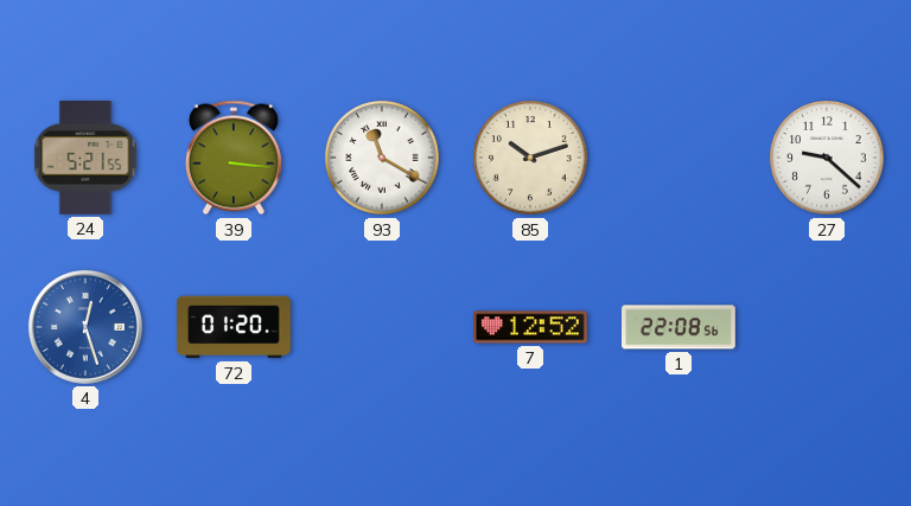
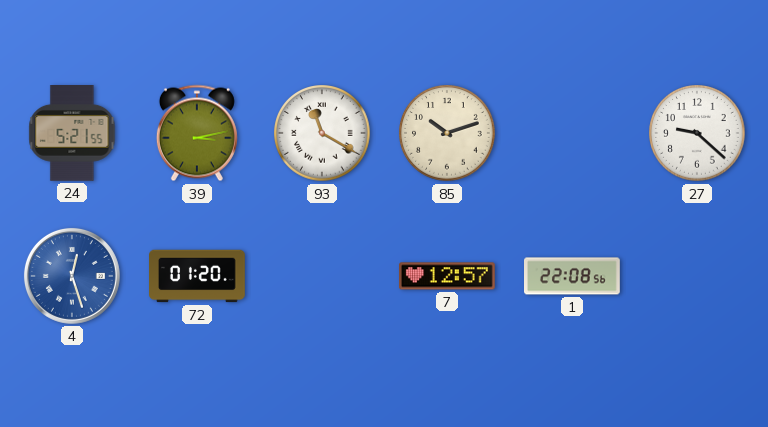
39: 3:16 -> 3:13
7: 12:52 -> 12:57
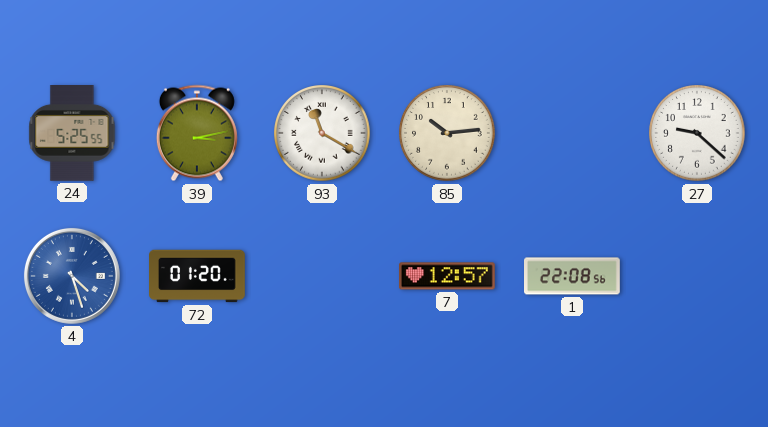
24: 5:21 -> 5:25
85: 10:12 -> 10:14
4: 12:27 -> 4:27
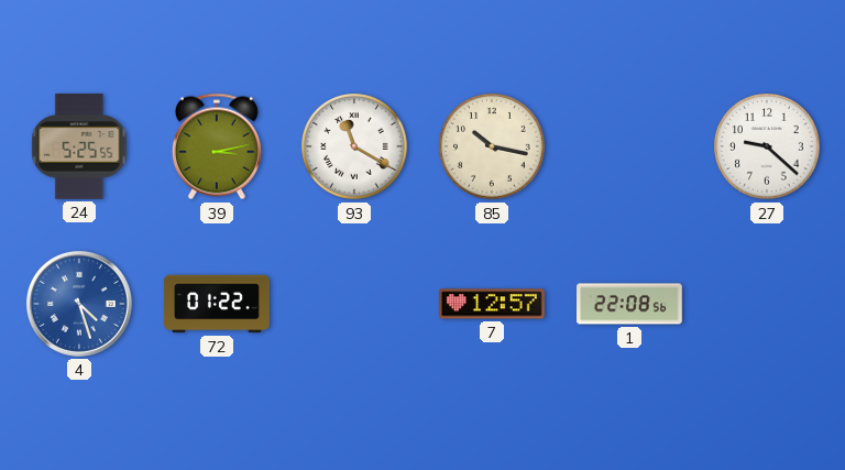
85: 10:14 -> 10:17
72: 01:20 -> 01:22
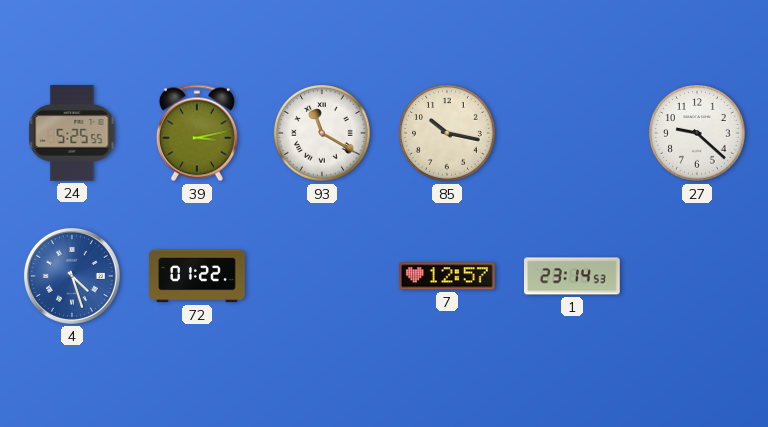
1: 22:08 -> 23:14
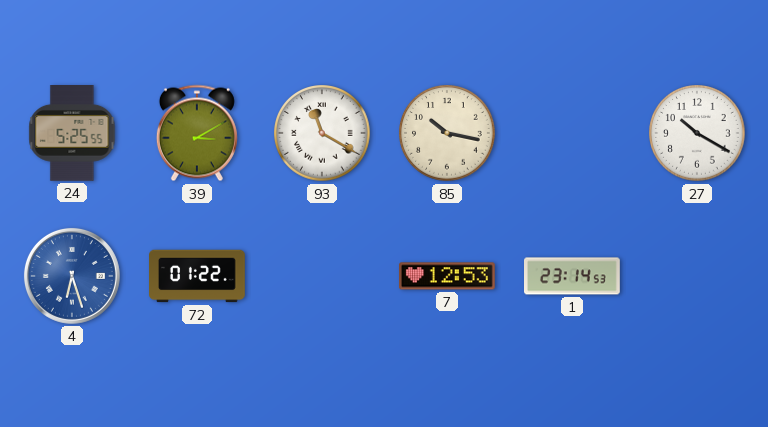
39: 3:13 -> 3:10
27: 9:22 -> 10:20
4: 4:27 -> 6:27
7: 12:57 -> 12:53
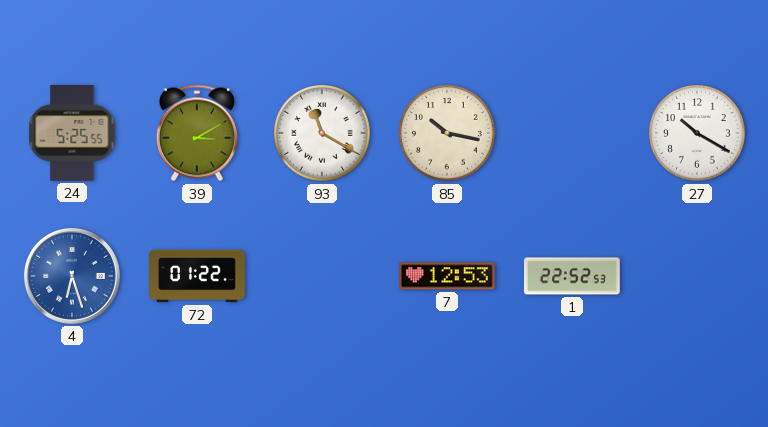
1: 23:14 -> 22:52
